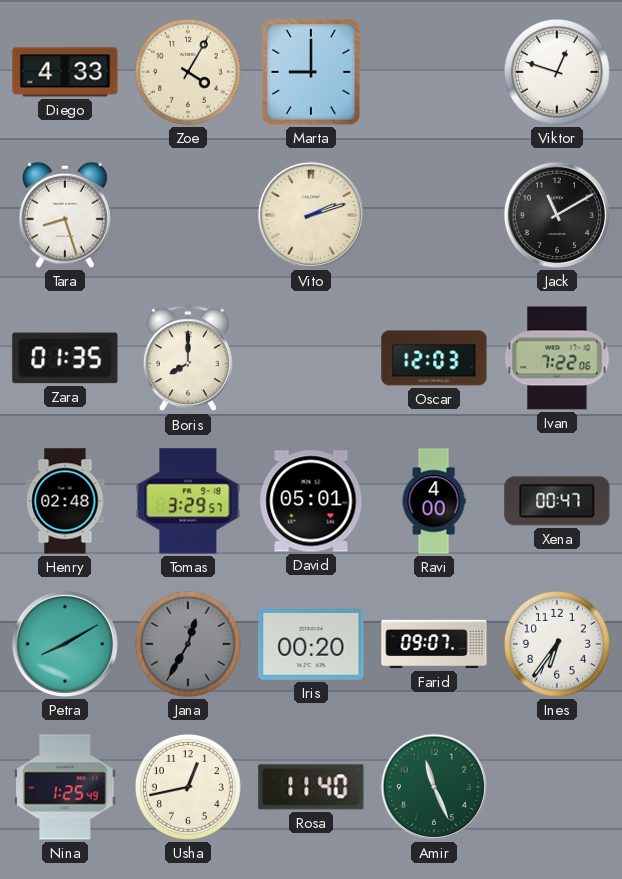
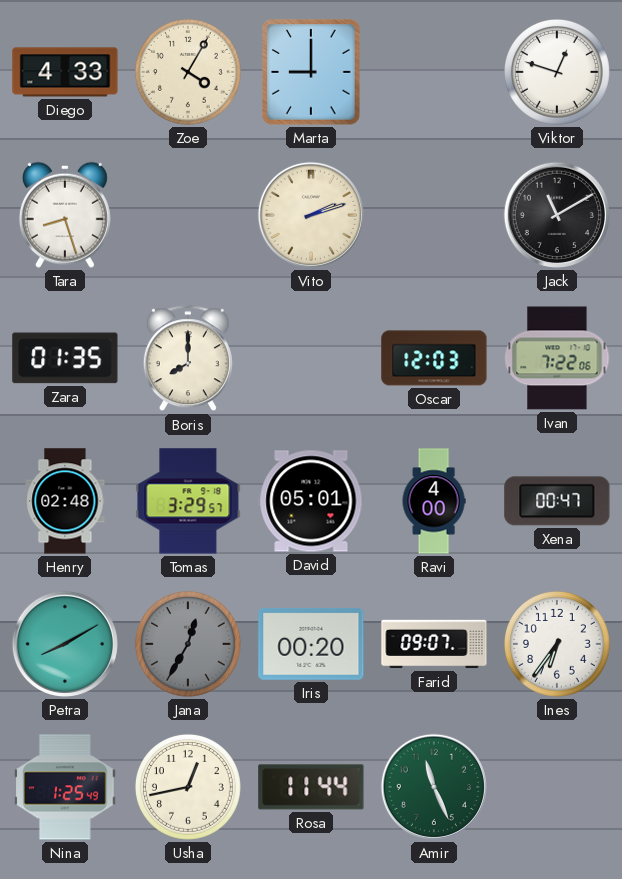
Rosa: 11:40 -> 11:44
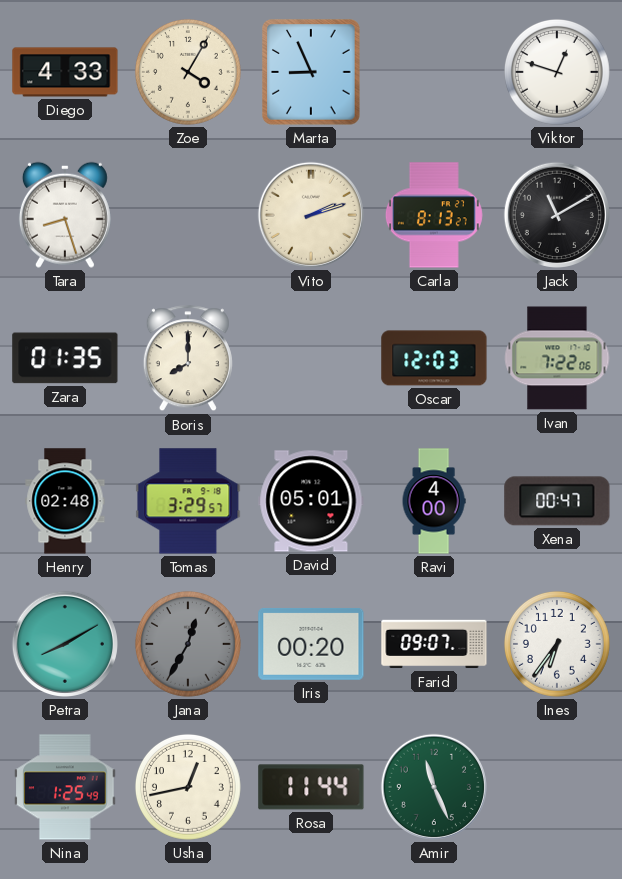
Marta: 9:00 -> 8:56
Carla: none -> 8:13
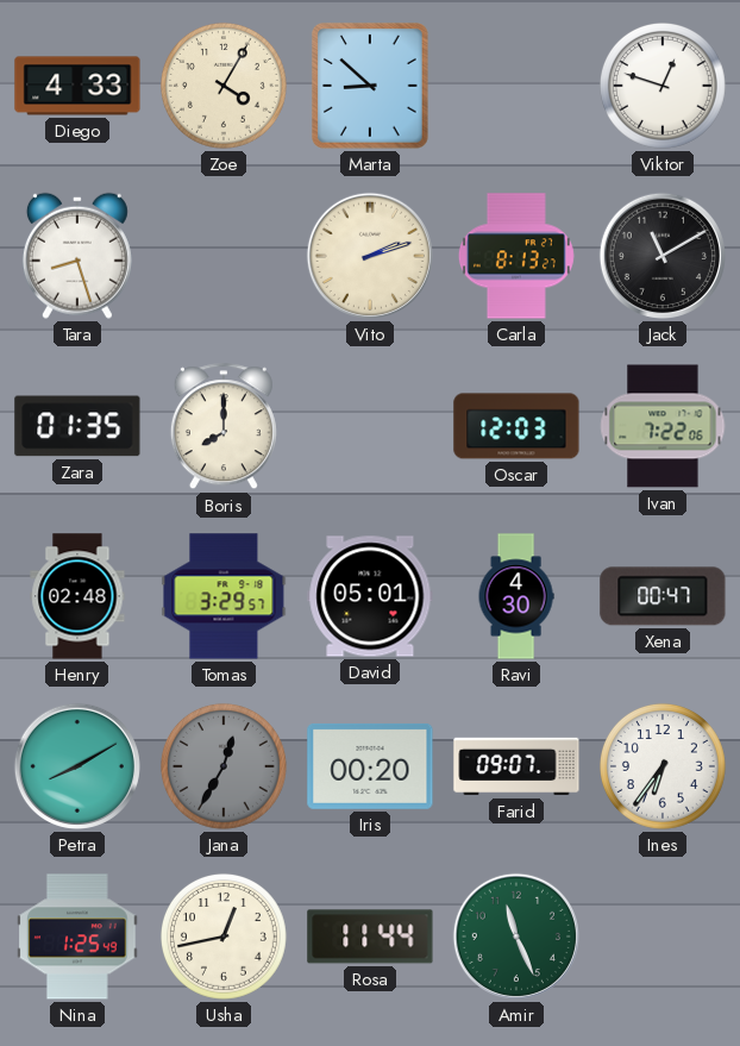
Marta: 8:56 -> 8:52
Ravi: 4:00 -> 4:30
